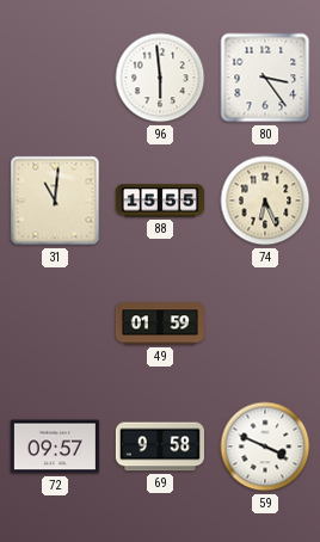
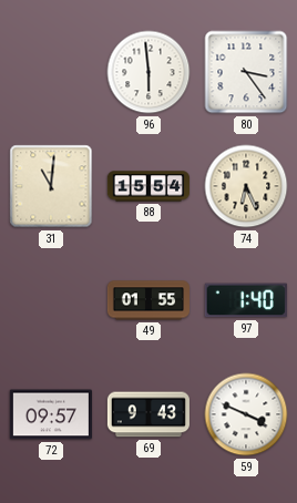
88: 15:55 -> 15:54
49: 01:59 -> 01:55
97: none -> 1:40
69: 9:58 -> 9:43
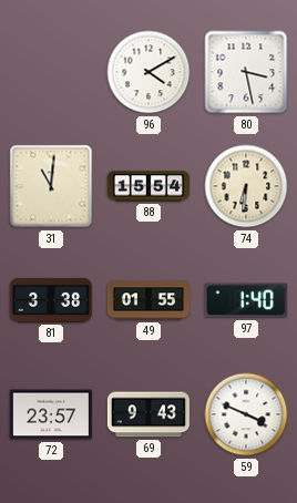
96: 5:59 -> 4:10
80: 3:24 -> 3:28
74: 6:26 -> 6:31
81: none -> 3:38
72: 09:57 -> 23:57
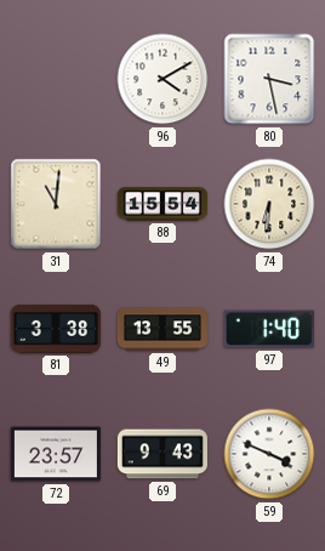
49: 01:55 -> 13:55
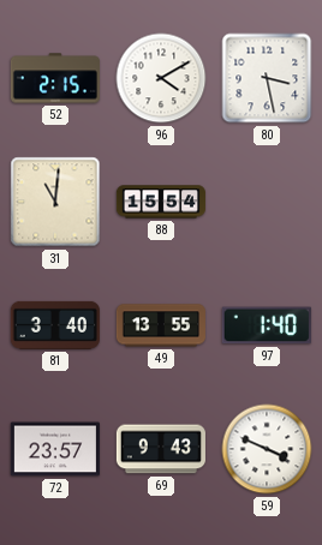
52: none -> 2:15
74: 6:31 -> none
81: 3:38 -> 3:40
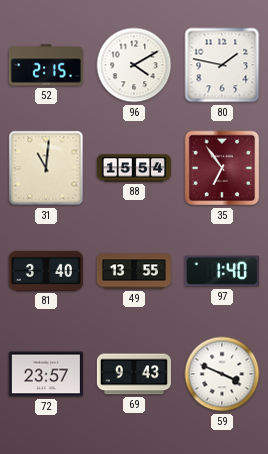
80: 3:28 -> 1:47
35: none -> 6:54
